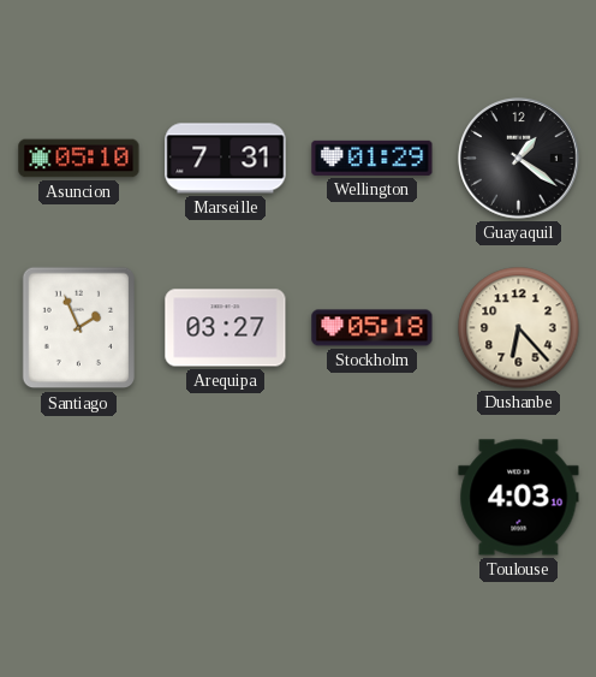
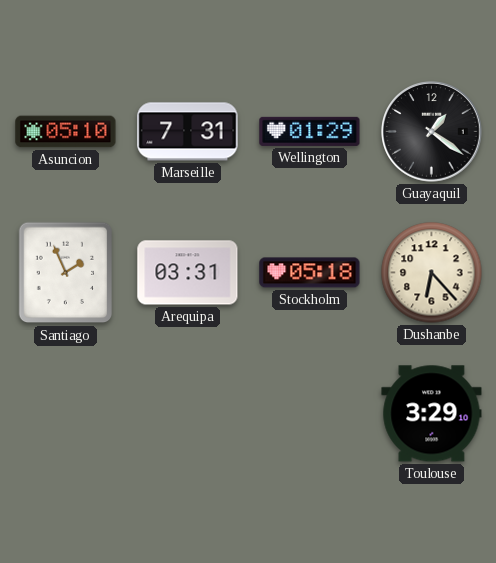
Arequipa: 03:27 -> 03:31
Toulouse: 4:03 -> 3:29
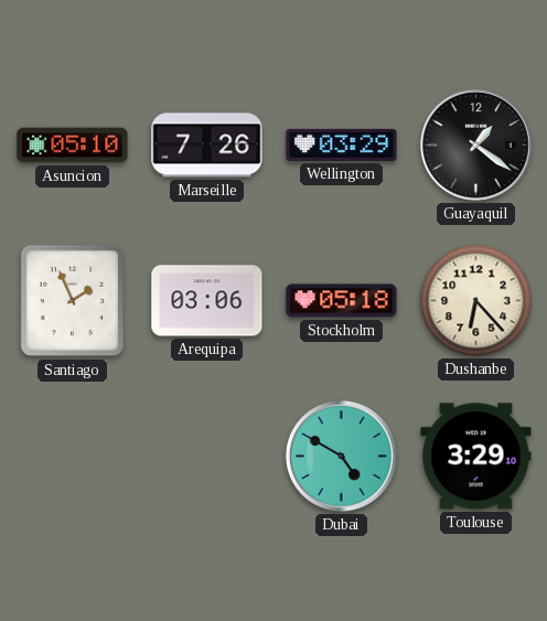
Marseille: 7:31 -> 7:26
Wellington: 01:29 -> 03:29
Arequipa: 03:31 -> 03:06
Dubai: none -> 4:50
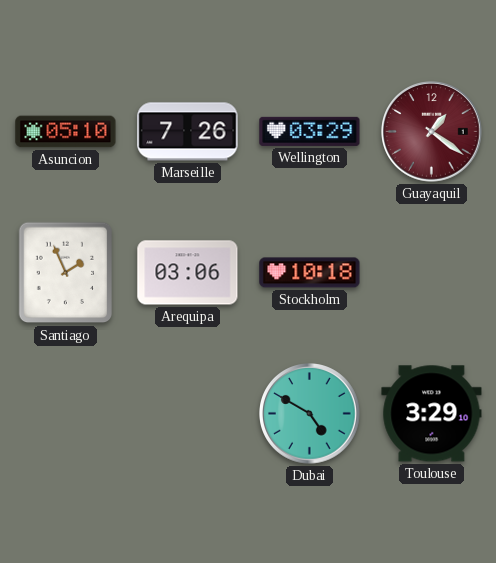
Guayaquil dial: black -> burgundy
Stockholm: 05:18 -> 10:18
Dushanbe: 6:23 -> none
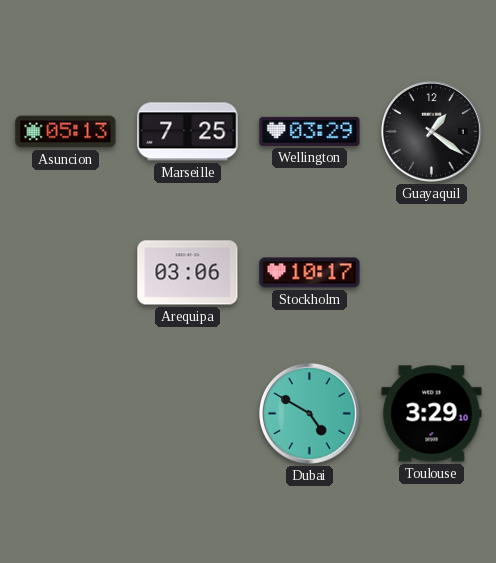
Asuncion: 05:10 -> 05:13
Marseille: 7:26 -> 7:25
Guayaquil dial: burgundy -> black
Santiago: 1:56 -> none
Stockholm: 10:18 -> 10:17
